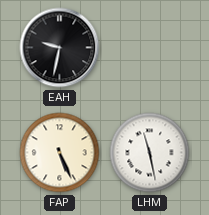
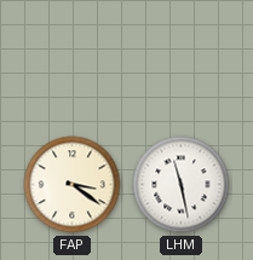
EAH: 9:32 -> none
FAP: 5:26 -> 3:21
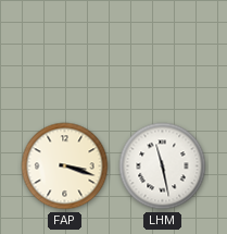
FAP: 3:21 -> 3:18
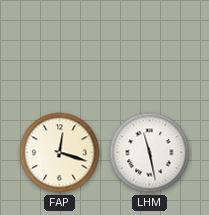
FAP: 3:18 -> 12:18
